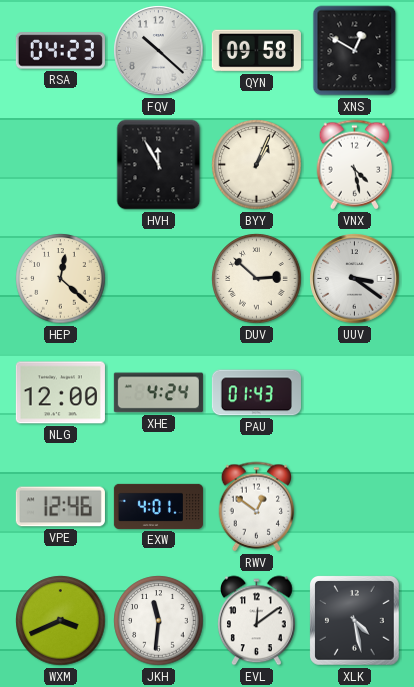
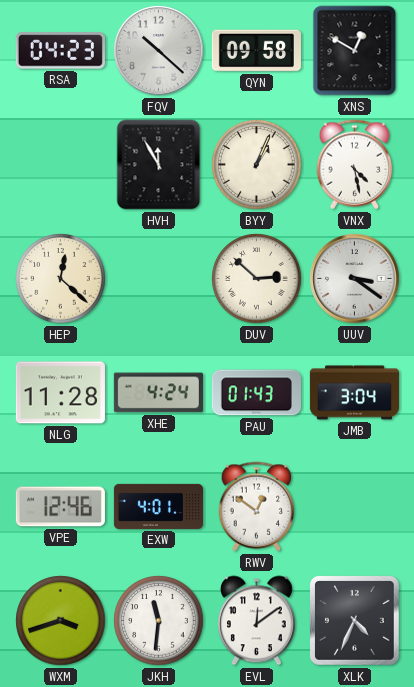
NLG: 12:00 -> 11:28
JMB: none -> 3:04
WXM: 3:41 -> 3:42
XLK: 4:28 -> 4:34
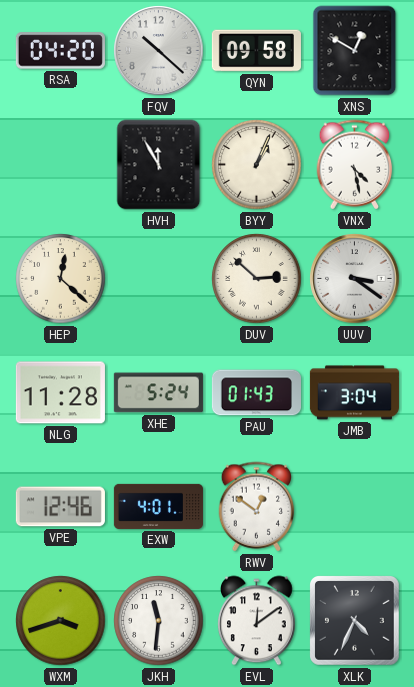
RSA: 04:23 -> 04:20
XHE: 4:24 -> 5:24
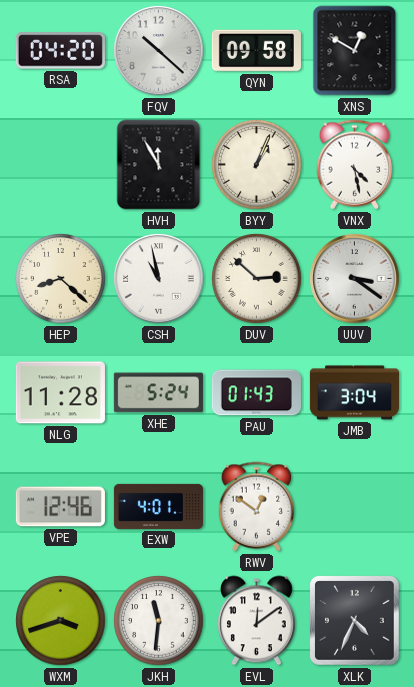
HEP: 12:22 -> 8:22
CSH: none -> 10:58
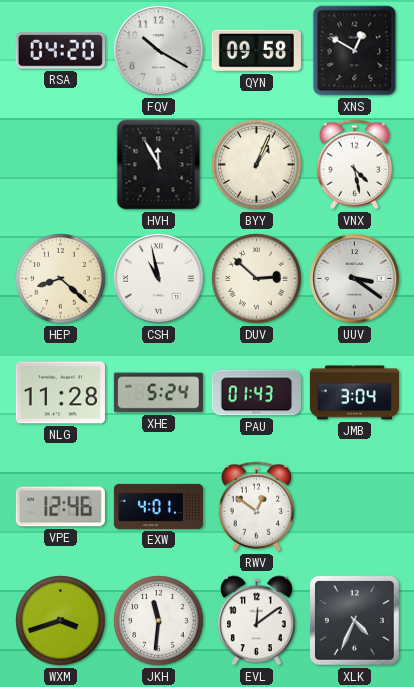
FQV: 10:22 -> 10:20
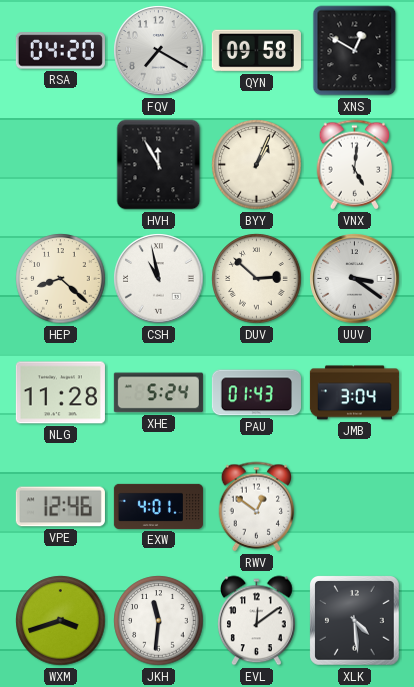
FQV: 10:20 -> 7:20
VNX: 4:28 -> 5:01
XLK: 4:34 -> 4:29
